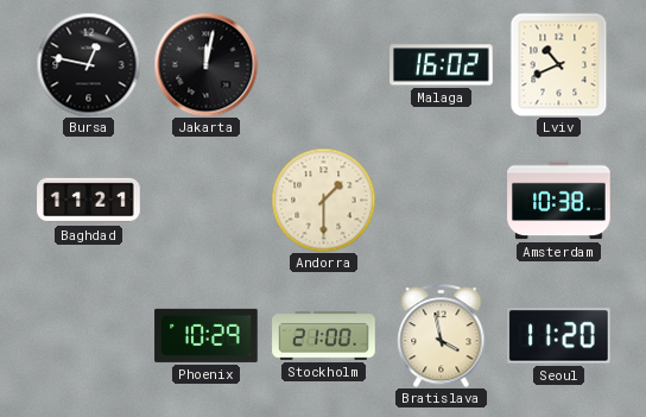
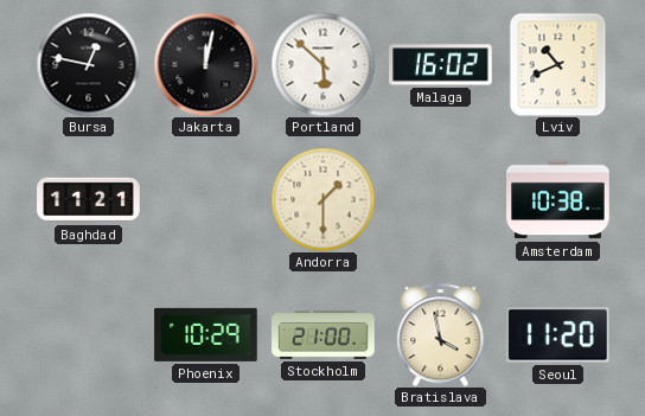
Portland: none -> 5:52
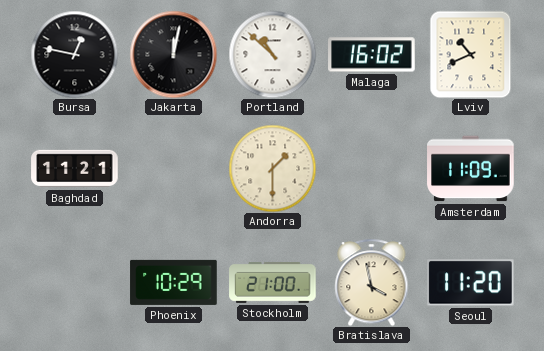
Portland: 5:52 -> 10:52
Amsterdam: 10:38 -> 11:09
